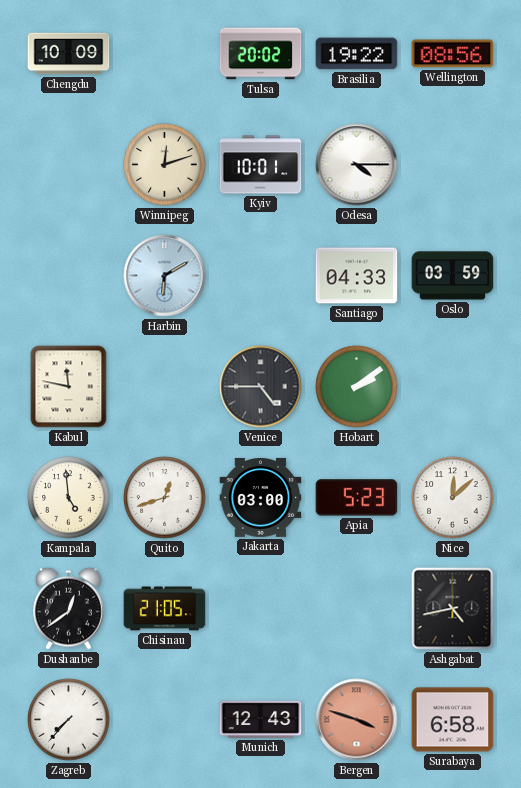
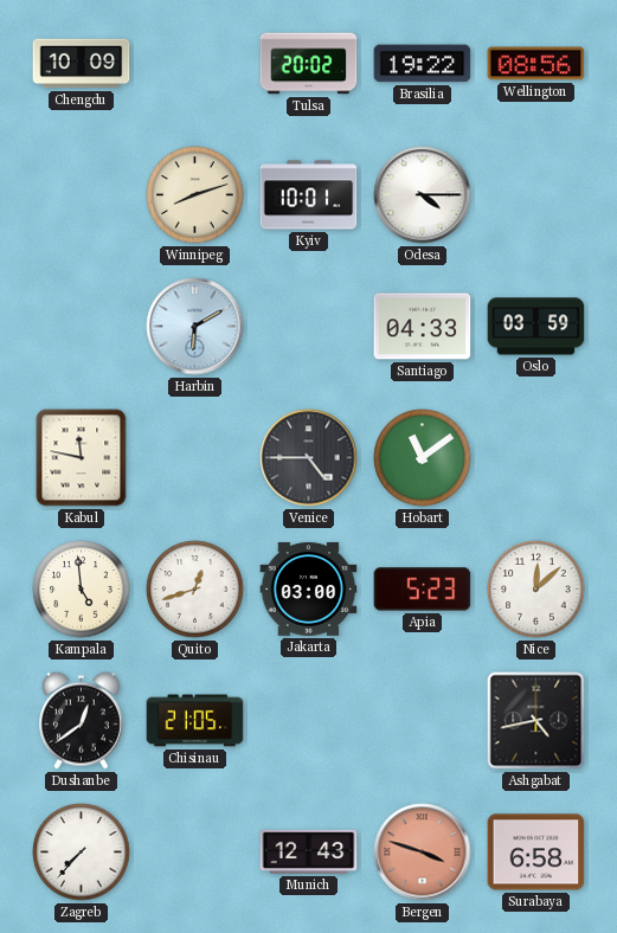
Winnipeg: 12:12 -> 8:12
Hobart: 2:09 -> 11:09
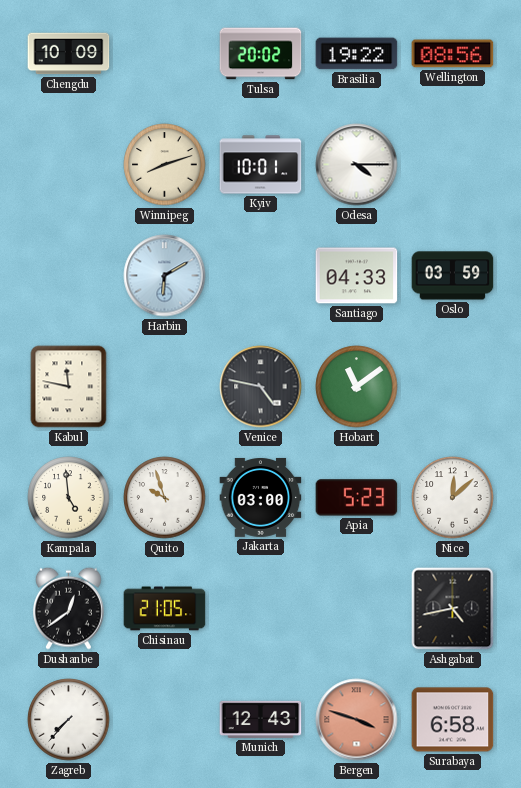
Venice: 4:45 -> 4:47
Quito: 12:42 -> 9:57
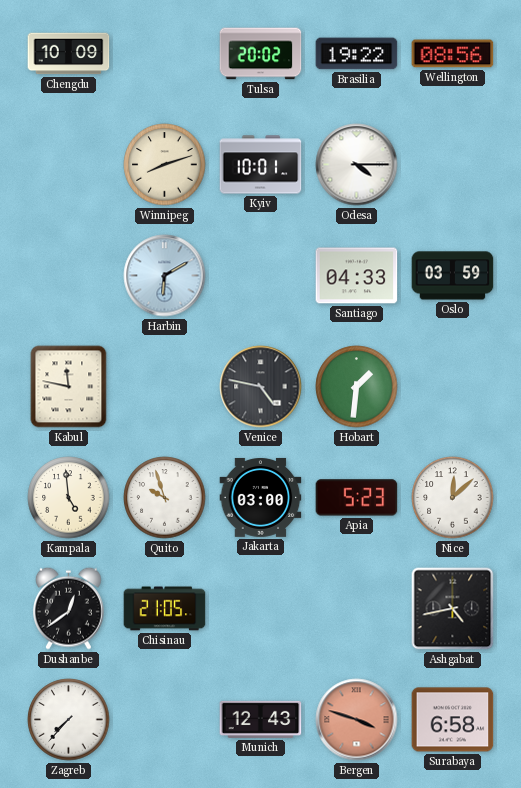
Hobart: 11:09 -> 1:31
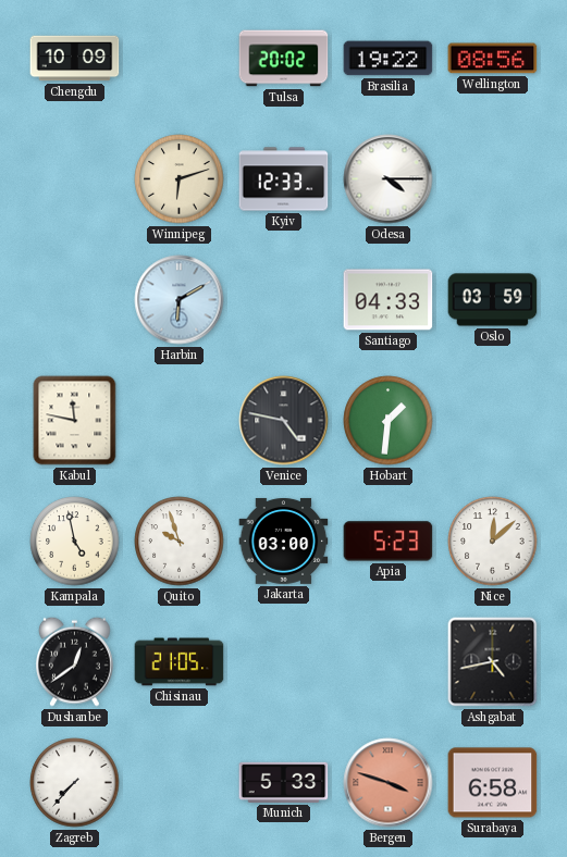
Winnipeg: 8:12 -> 6:12
Kyiv: 10:01 -> 12:33
Kampala: 4:59 -> 4:58
Munich: 12:43 -> 5:33
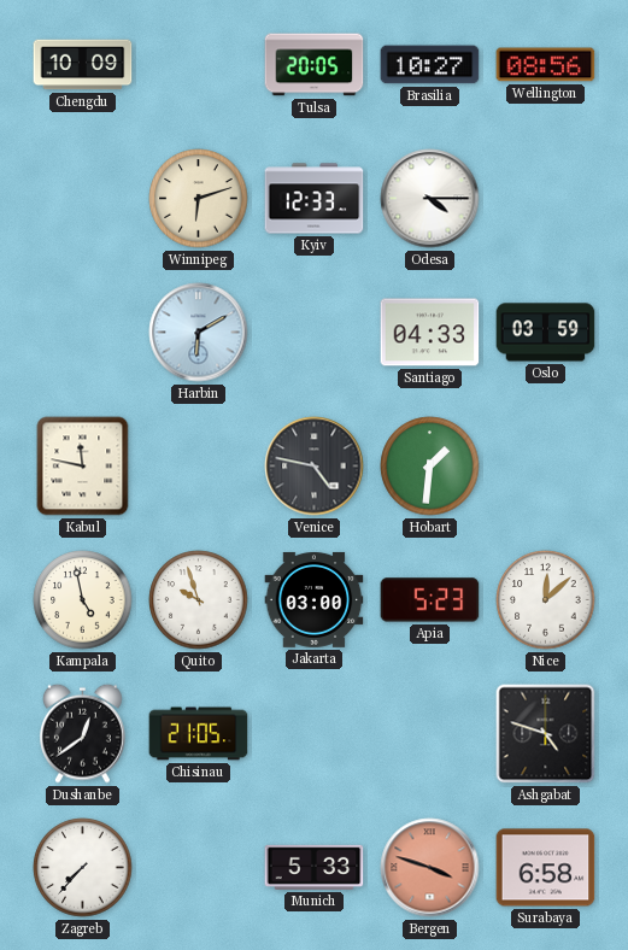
Tulsa: 20:02 -> 20:05
Brasilia: 19:22 -> 10:27
Ashgabat: 4:43 -> 4:48
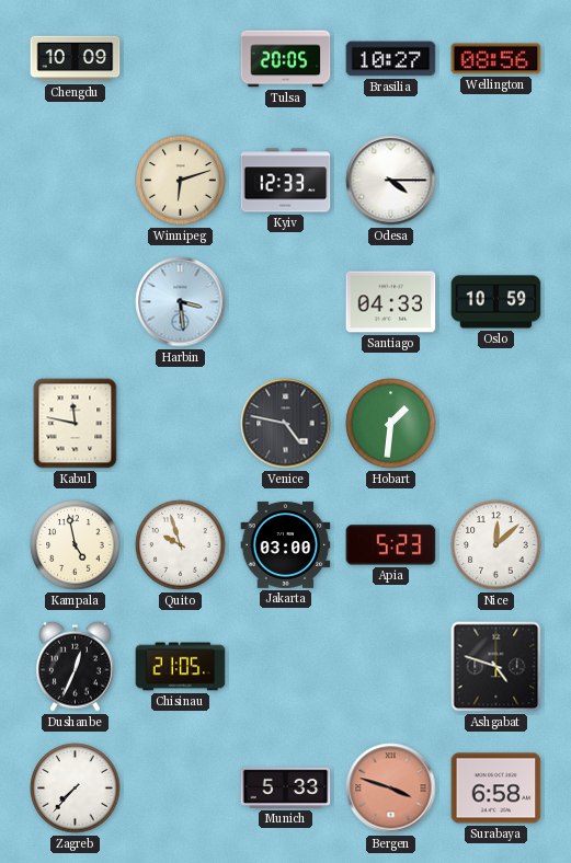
Harbin: 6:10 -> 3:29
Oslo: 03:59 -> 10:59
Dushanbe: 12:39 -> 12:34
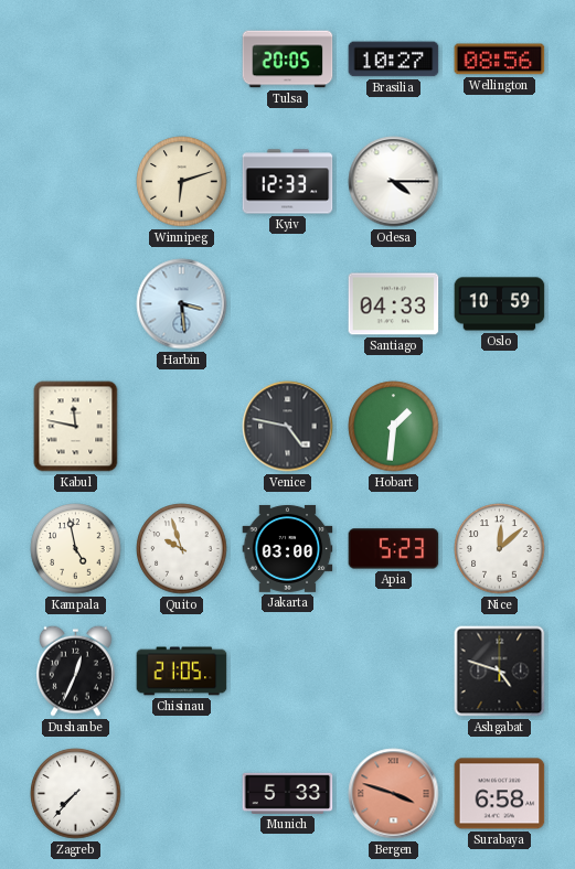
Chengdu: 10:09 -> none
